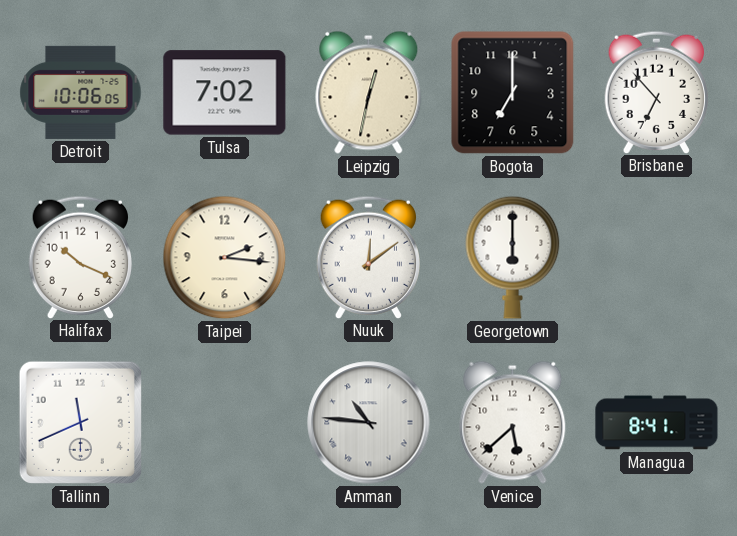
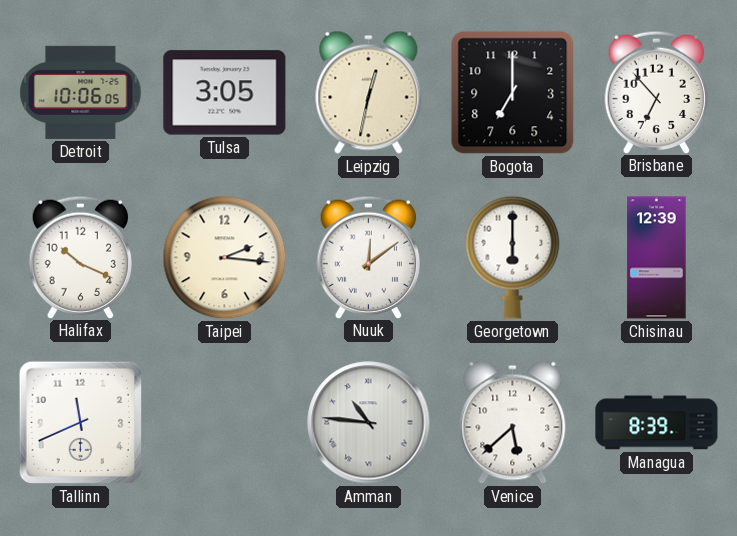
Tulsa: 7:02 -> 3:05
Chisinau: none -> 12:39
Managua: 8:41 -> 8:39
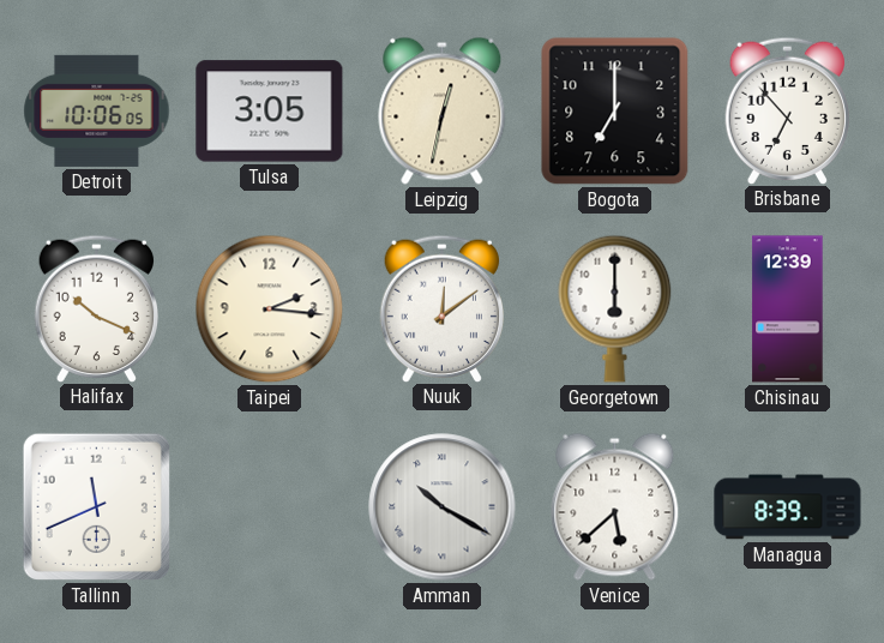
Amman: 10:46 -> 10:20
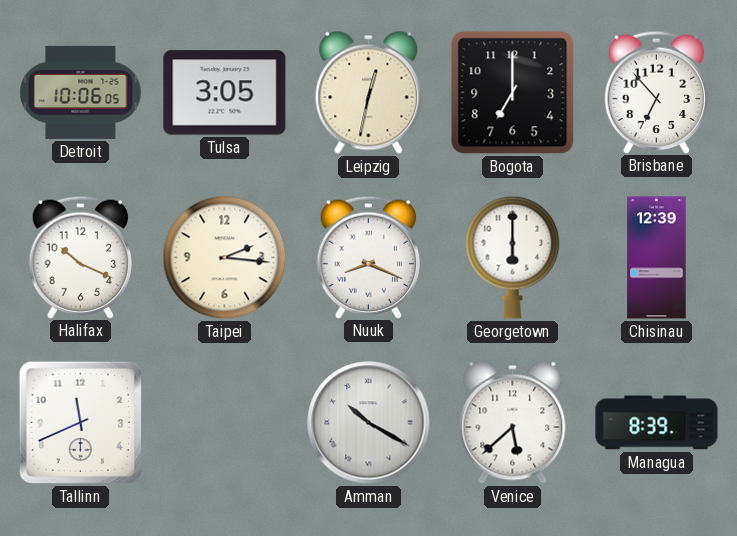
Nuuk: 12:09 -> 8:19
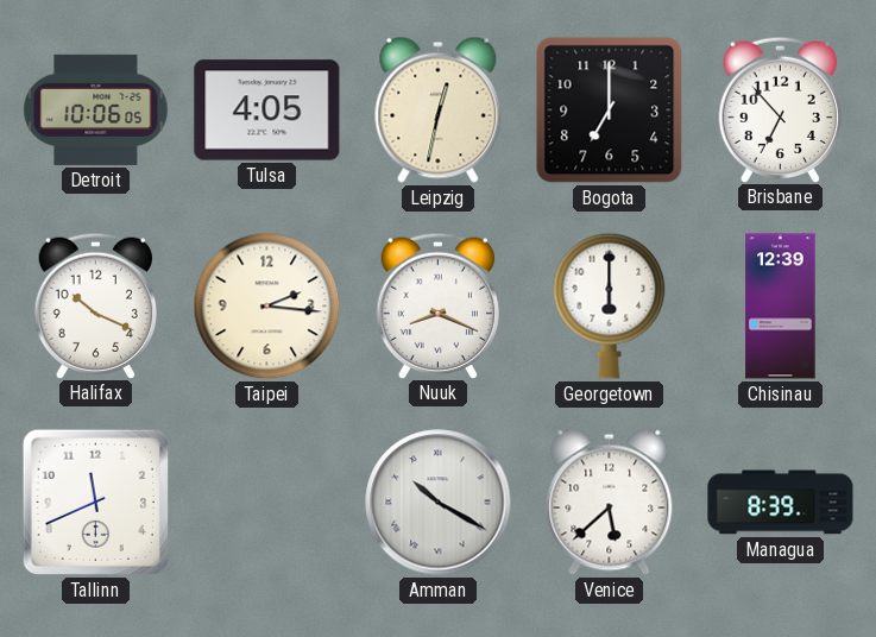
Tulsa: 3:05 -> 4:05
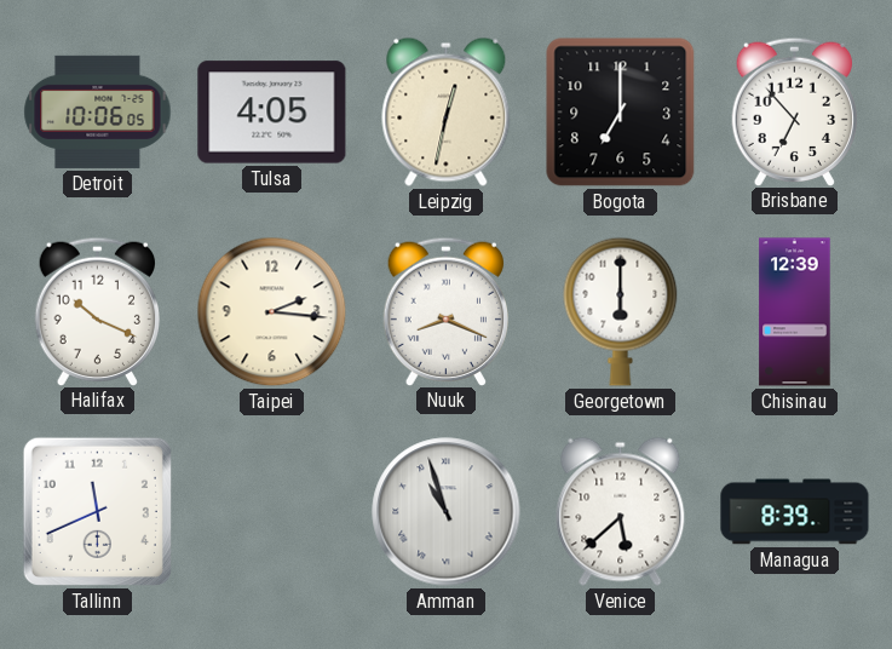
Amman: 10:20 -> 10:57
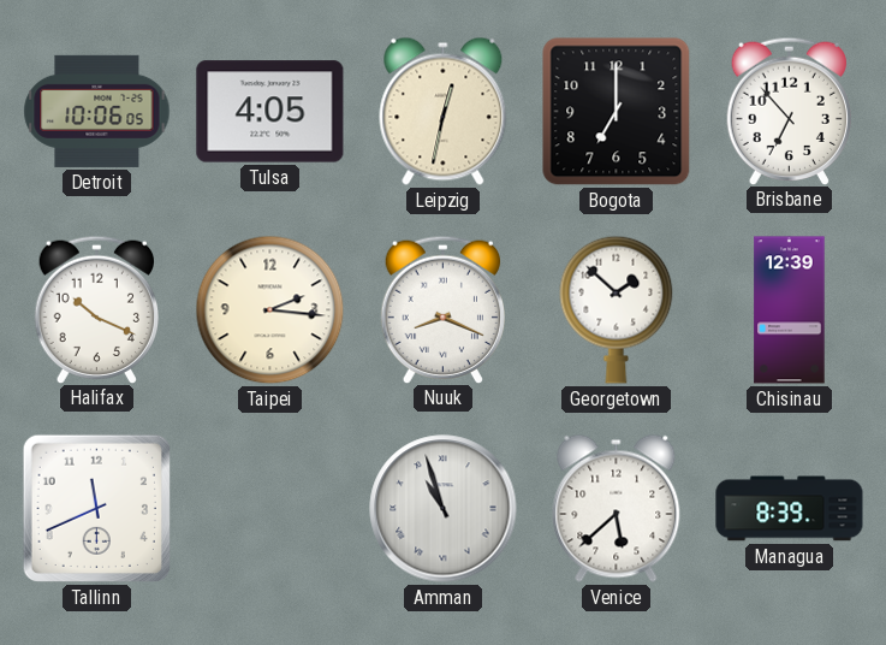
Georgetown: 6:00 -> 1:52
